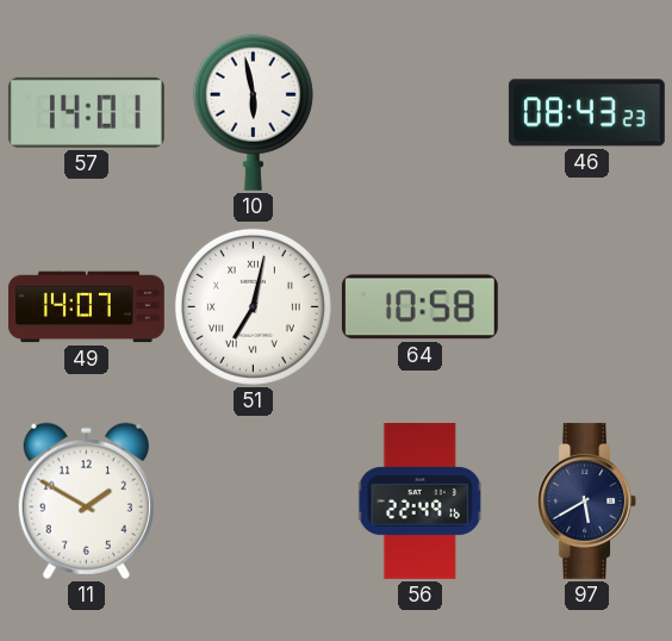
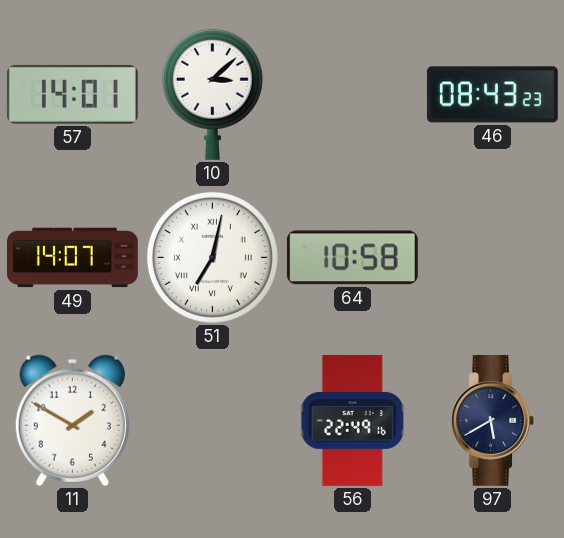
10: 5:58 -> 3:08
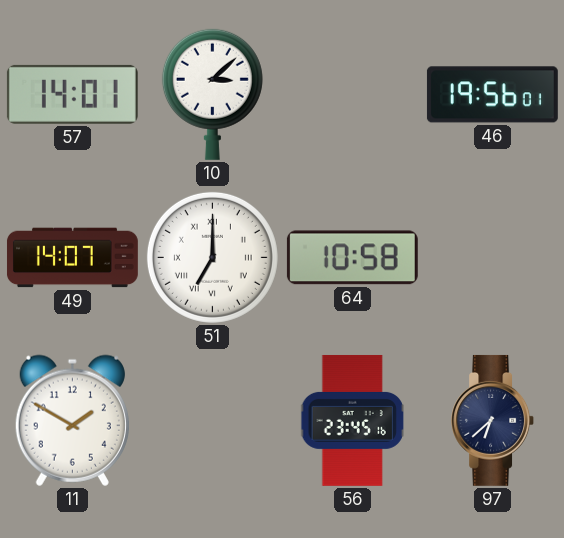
46: 08:43 -> 19:56
51: 7:02 -> 7:00
56: 22:49 -> 23:45
97: 5:40 -> 6:38
